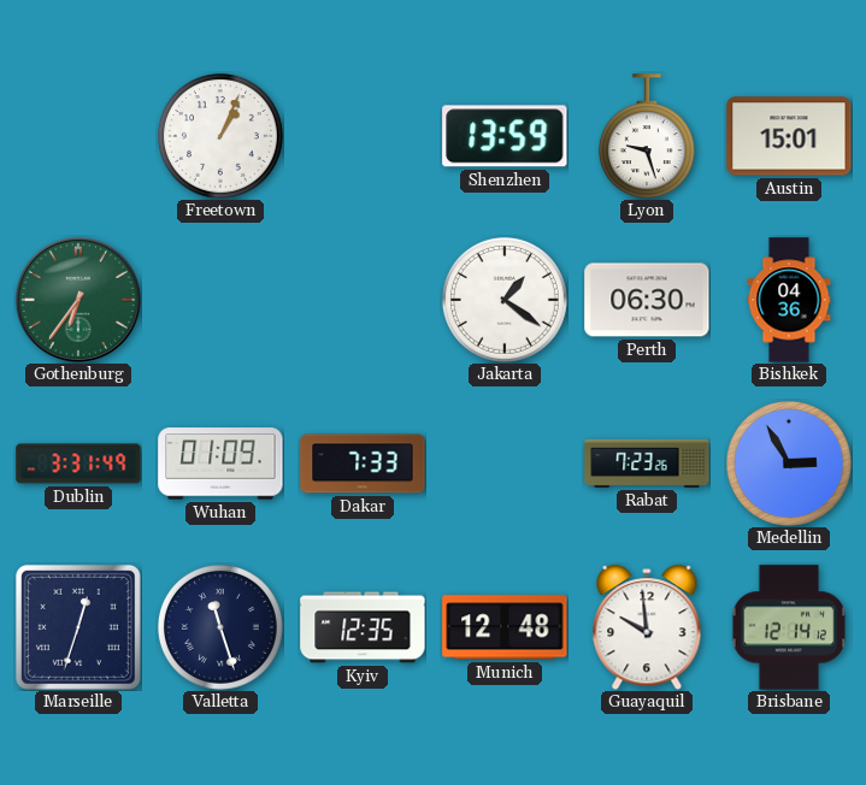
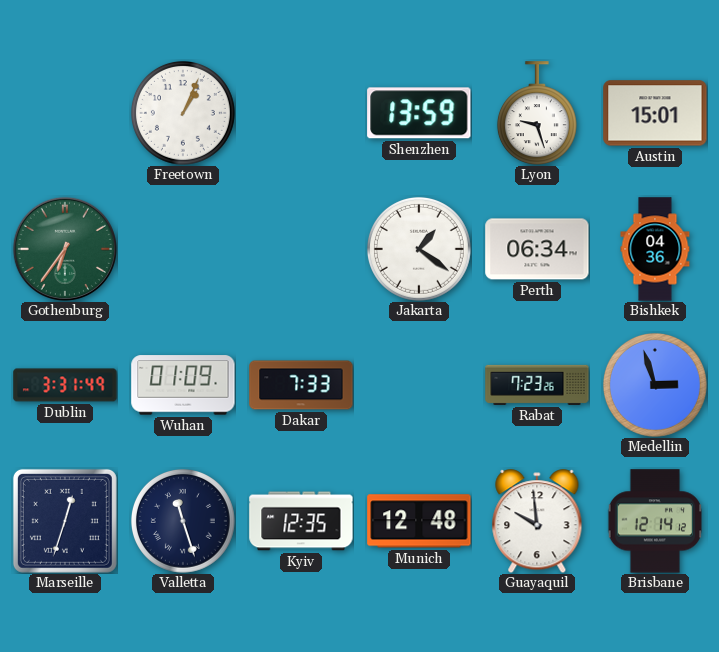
Perth: 06:30 -> 06:34
Medellin: 2:55 -> 2:57
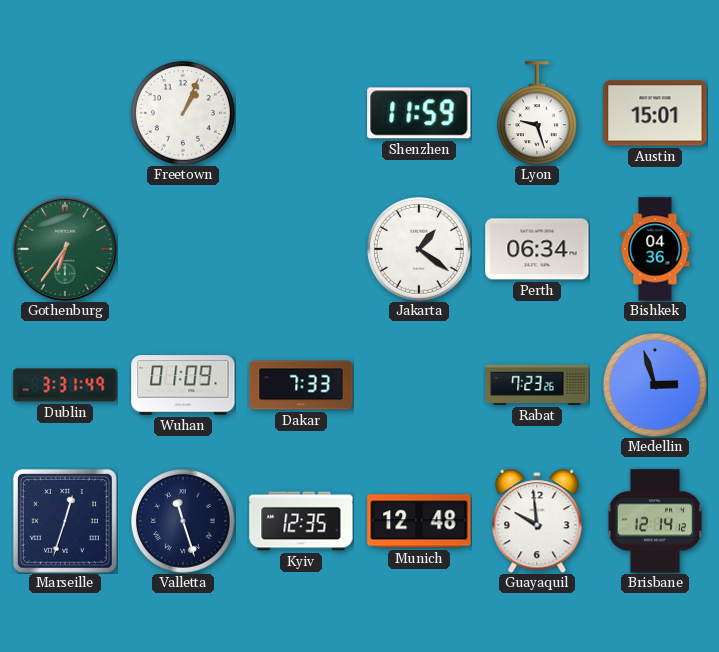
Shenzhen: 13:59 -> 11:59
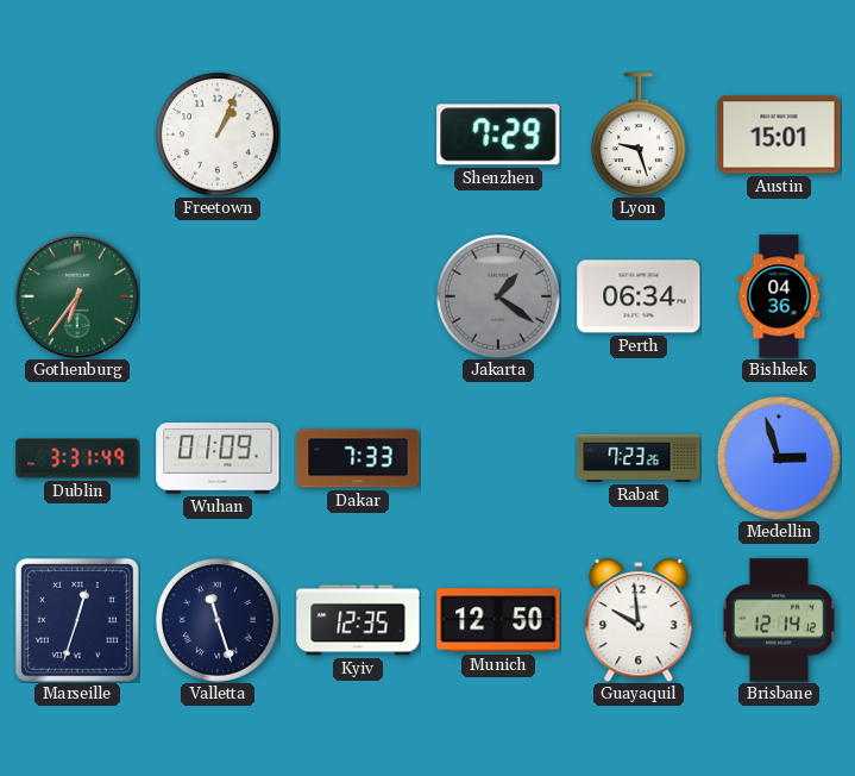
Shenzhen: 11:59 -> 7:29
Jakarta dial: white -> grey
Munich: 12:48 -> 12:50
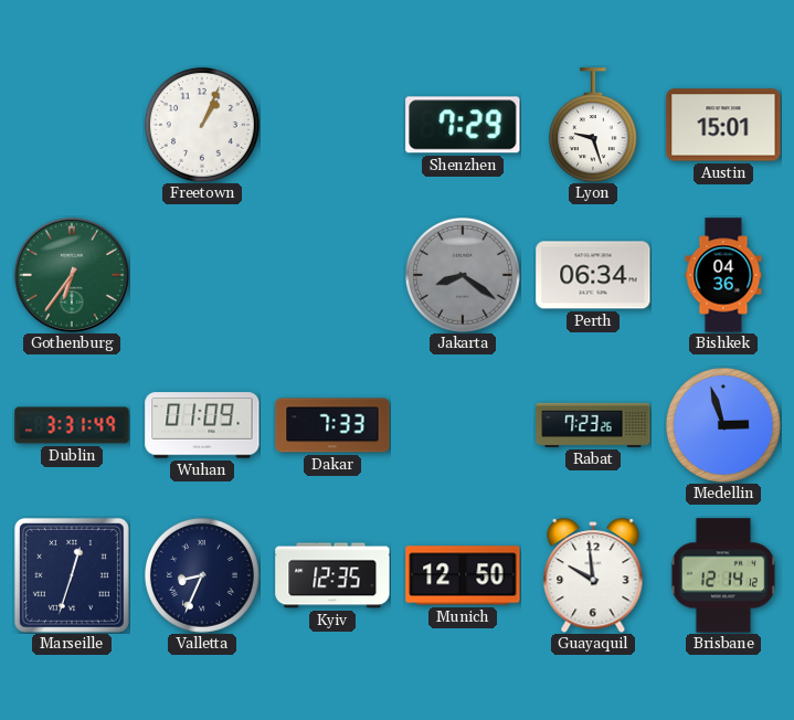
Jakarta: 1:21 -> 8:21
Valletta: 11:27 -> 8:34
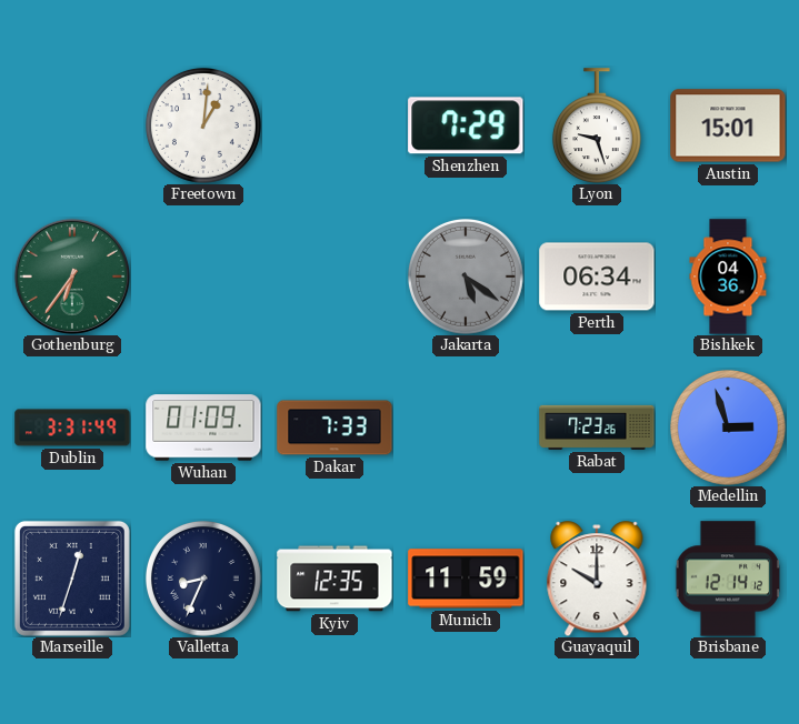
Freetown: 1:04 -> 1:01
Jakarta: 8:21 -> 5:21
Munich: 12:50 -> 11:59
Guayaquil: 9:59 -> 10:00
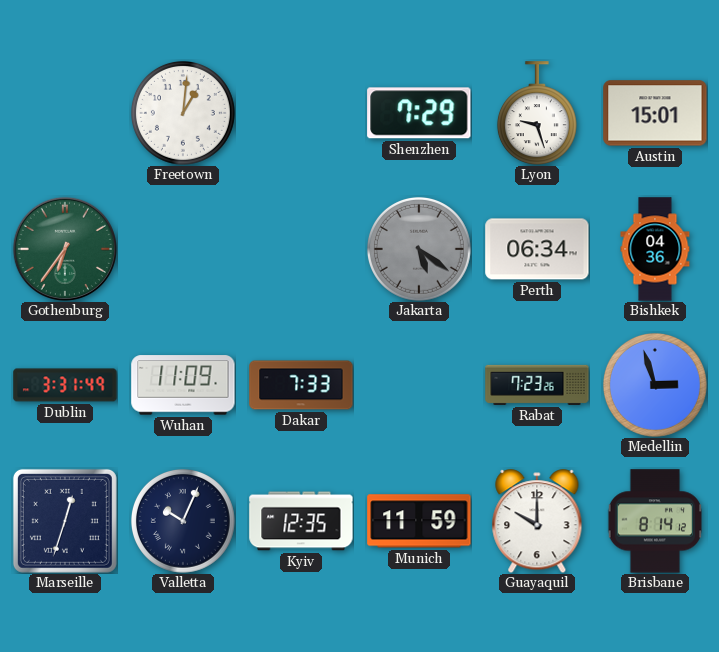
Wuhan: 01:09 -> 11:09
Valletta: 8:34 -> 10:04
Brisbane: 12:14 -> 8:14
